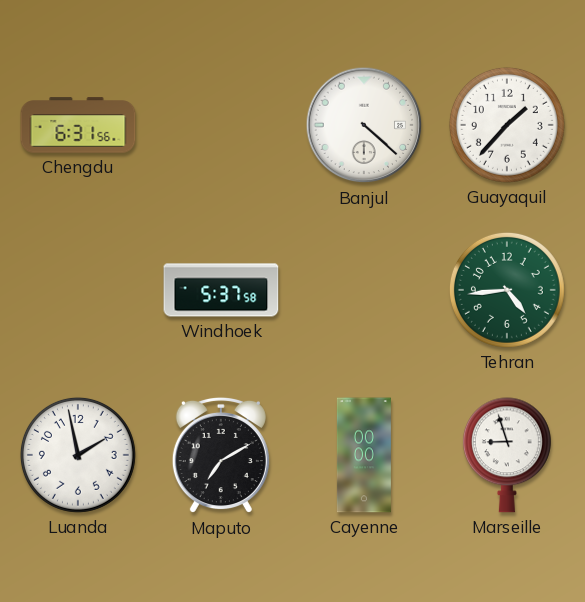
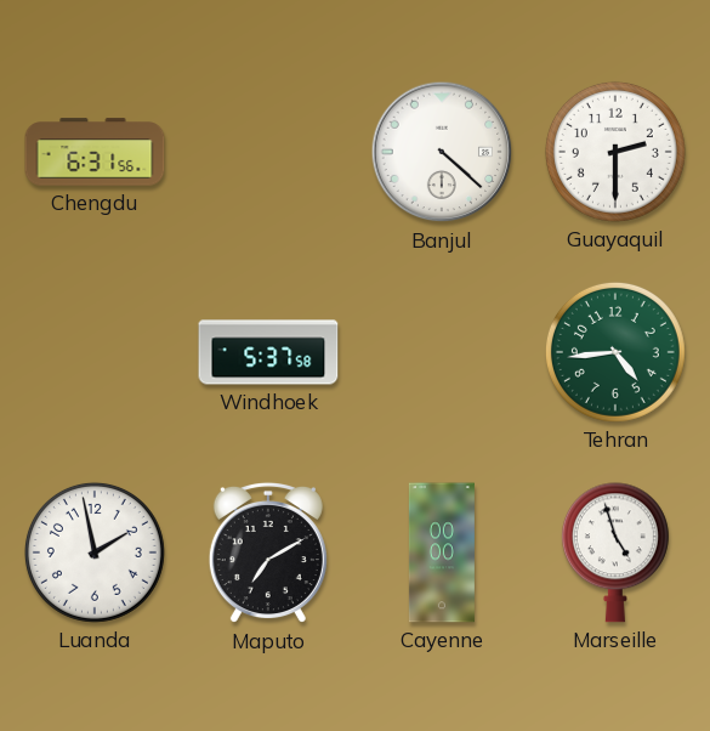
Guayaquil: 1:37 -> 2:30
Marseille: 8:57 -> 4:57
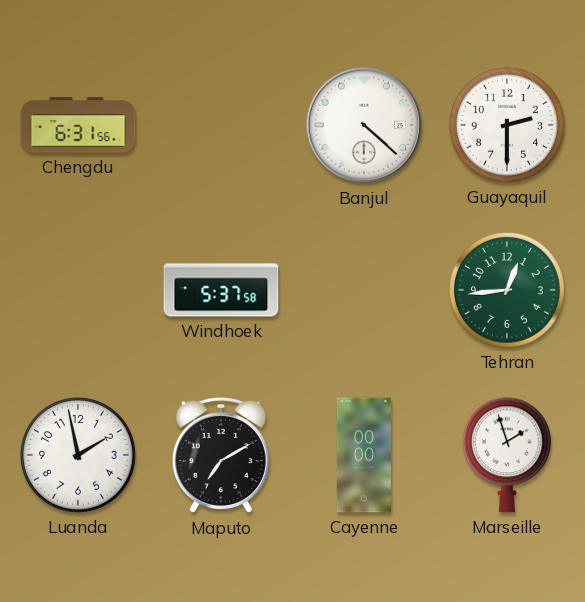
Tehran: 4:44 -> 12:44
Marseille: 4:57 -> 1:57
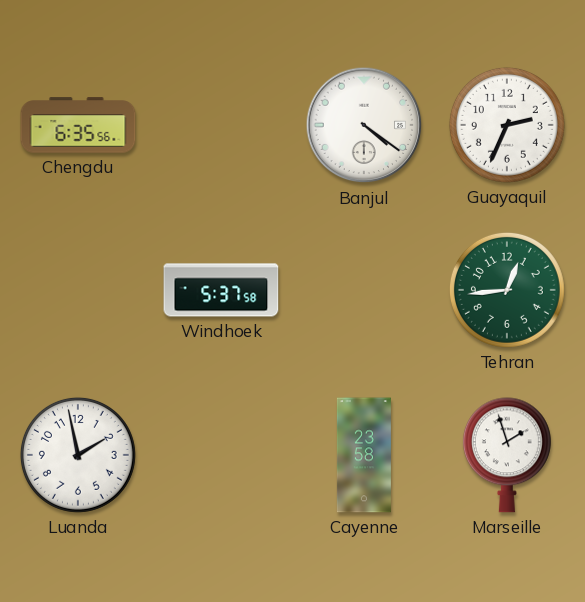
Chengdu: 6:31 -> 6:35
Banjul: 4:22 -> 4:21
Guayaquil: 2:30 -> 2:34
Maputo: 7:10 -> none
Cayenne: 00:00 -> 23:58
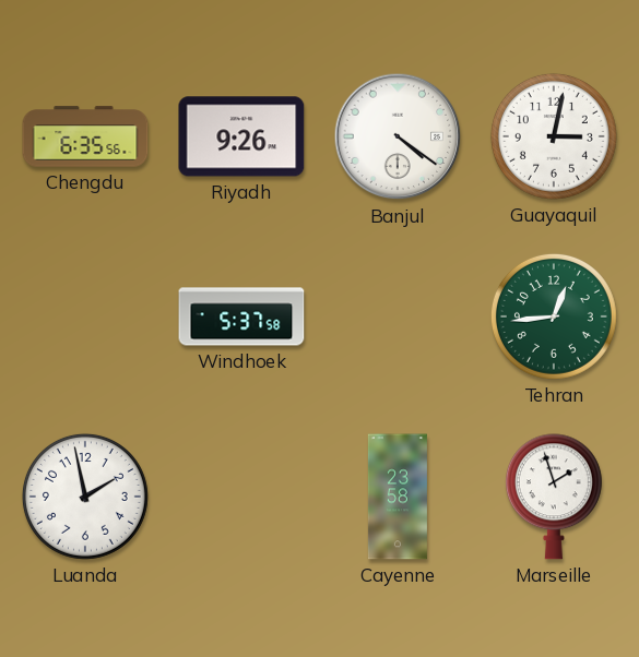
Riyadh: none -> 9:26
Guayaquil: 2:34 -> 3:02
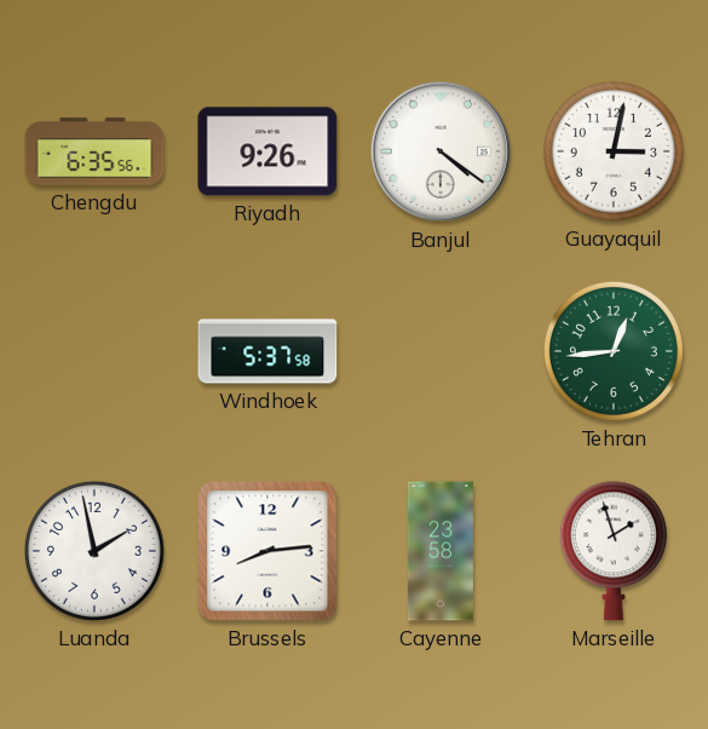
Brussels: none -> 8:14
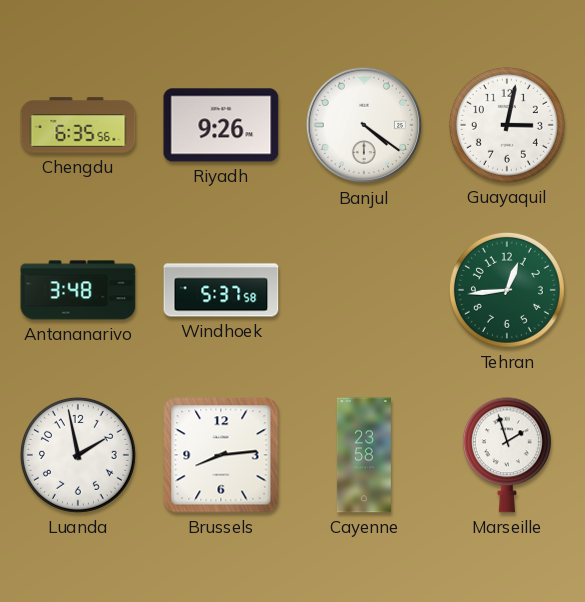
Antananarivo: none -> 3:48
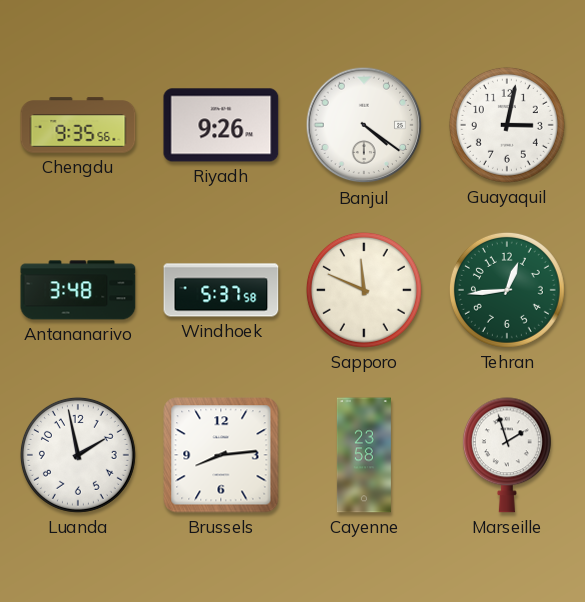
Chengdu: 6:35 -> 9:35
Sapporo: none -> 11:49
